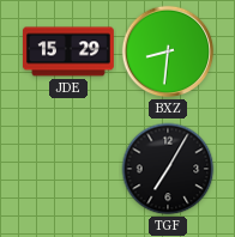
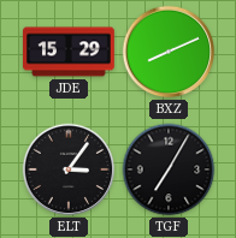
BXZ: 8:31 -> 8:11
ELT: none -> 3:06
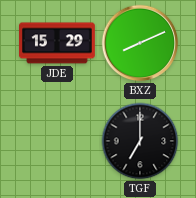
ELT: 3:06 -> none
TGF: 7:05 -> 7:00
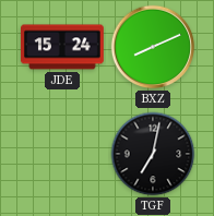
JDE: 15:29 -> 15:24
TGF: 7:00 -> 7:02
